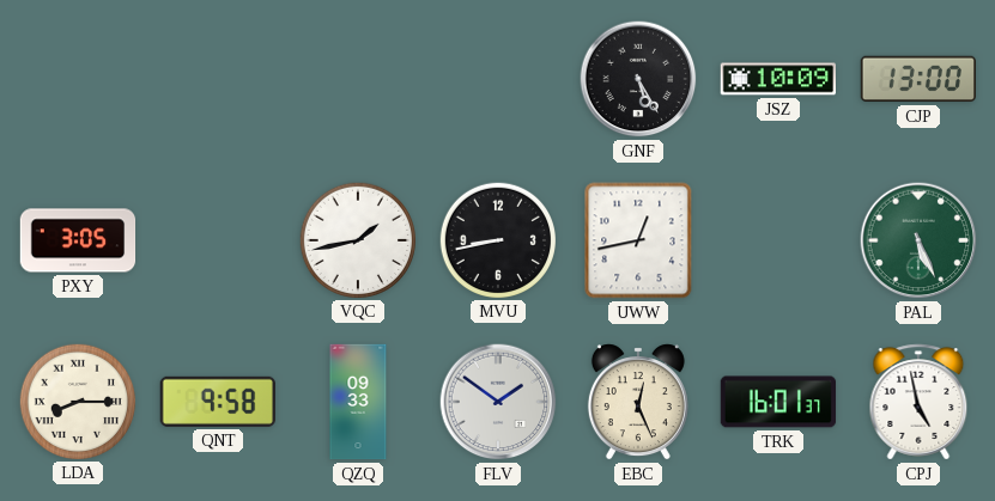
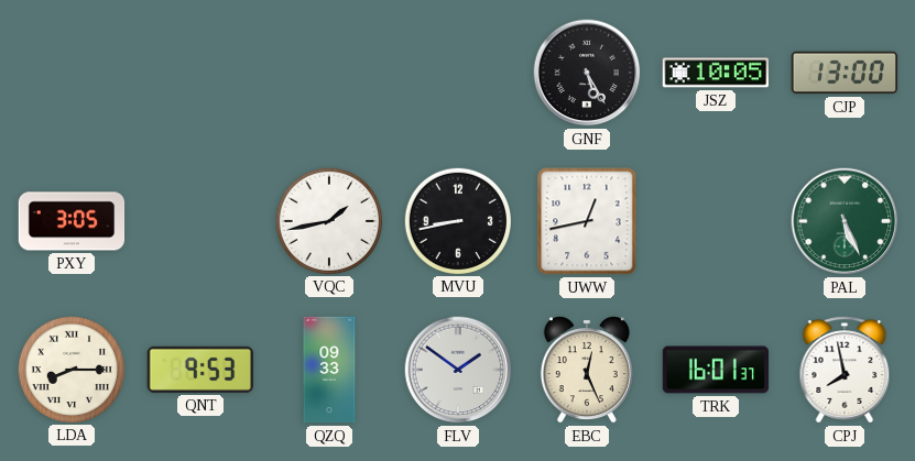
JSZ: 10:09 -> 10:05
QNT: 9:58 -> 9:53
CPJ: 4:58 -> 7:58
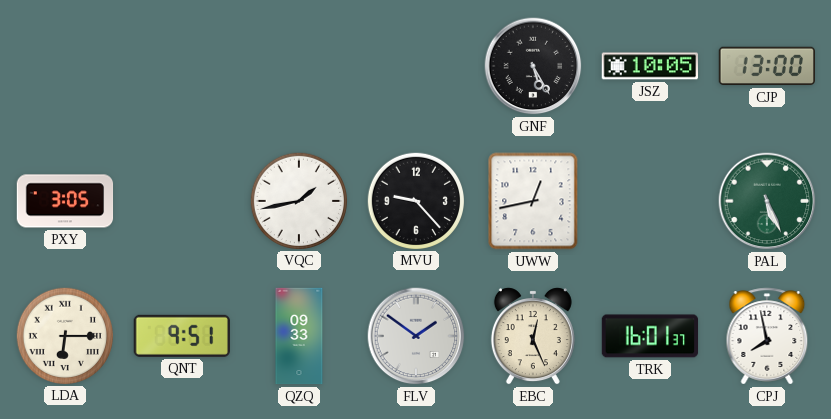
MVU: 8:43 -> 9:23
LDA: 8:15 -> 6:15
QNT: 9:53 -> 9:51
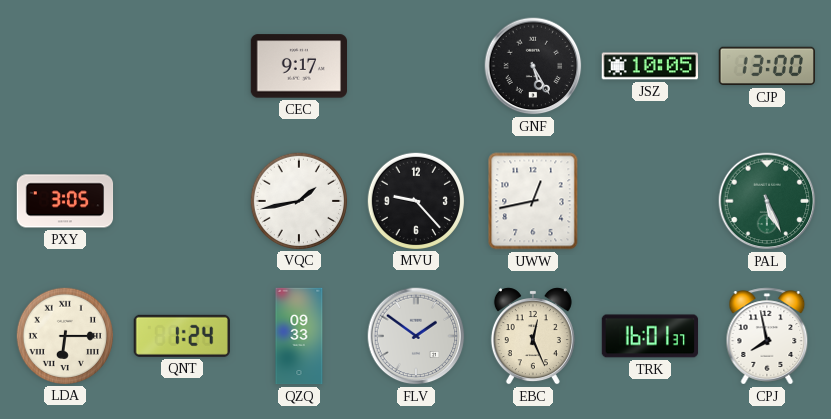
CEC: none -> 9:17
QNT: 9:51 -> 1:24
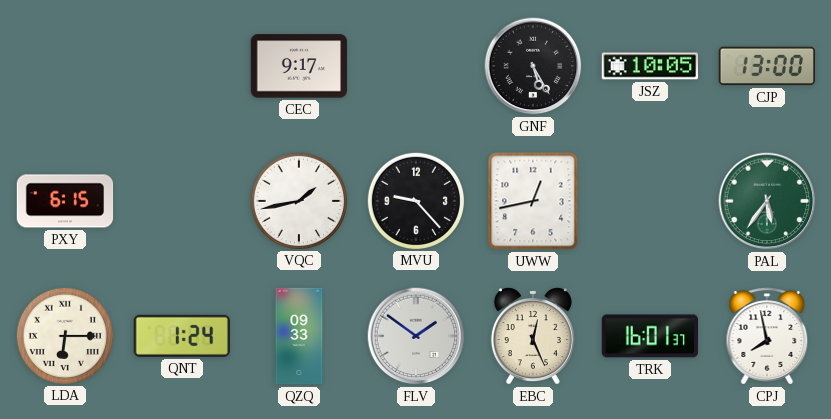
PXY: 3:05 -> 6:15
PAL: 5:26 -> 5:36
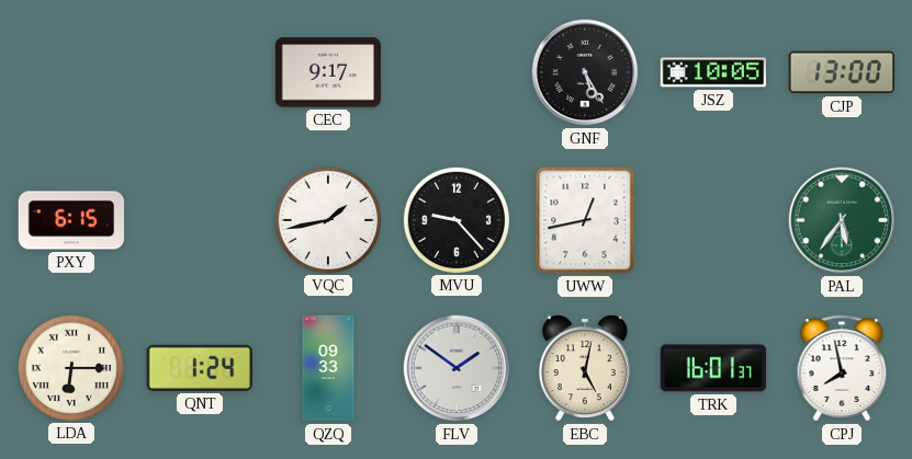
EBC: 12:26 -> 5:02
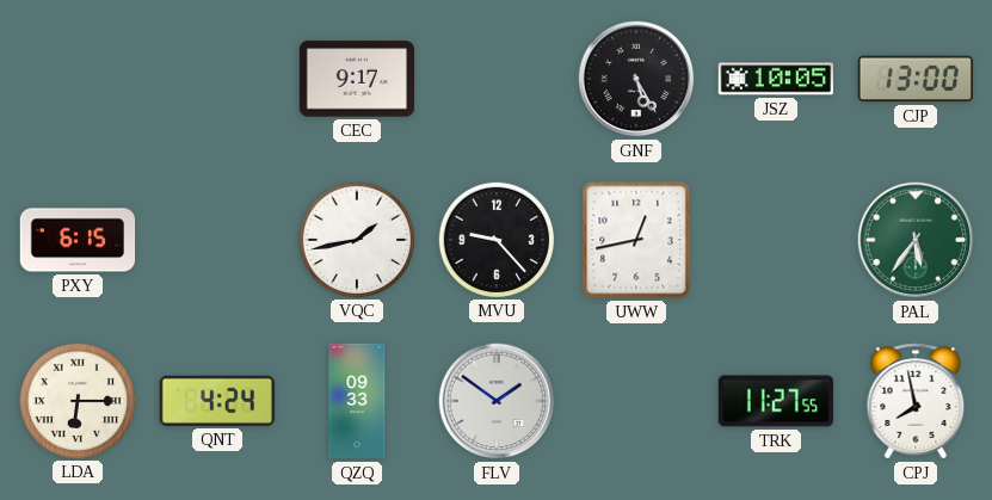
QNT: 1:24 -> 4:24
EBC: 5:02 -> none
TRK: 16:01 -> 11:27
